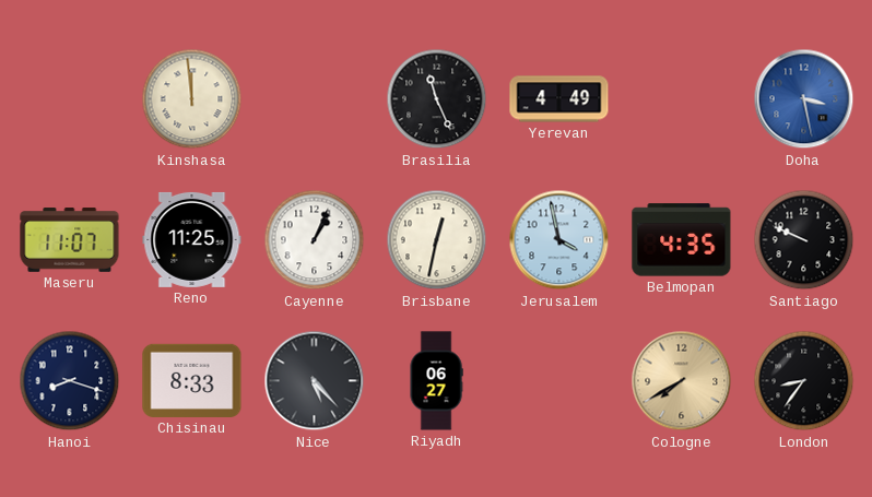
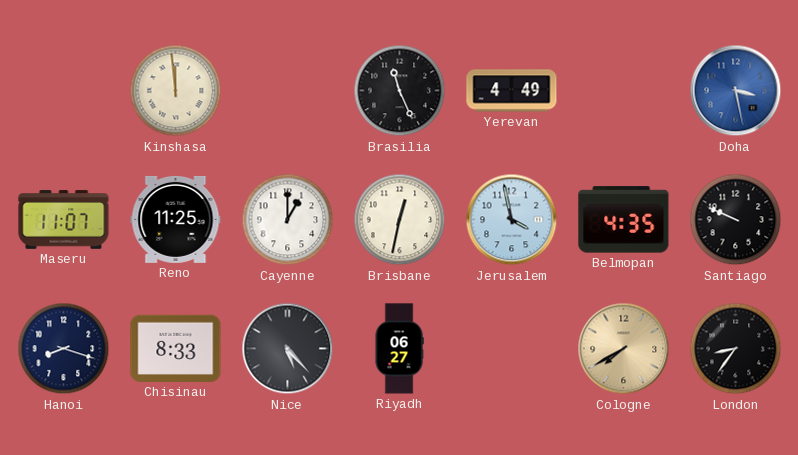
Cayenne: 1:04 -> 1:00
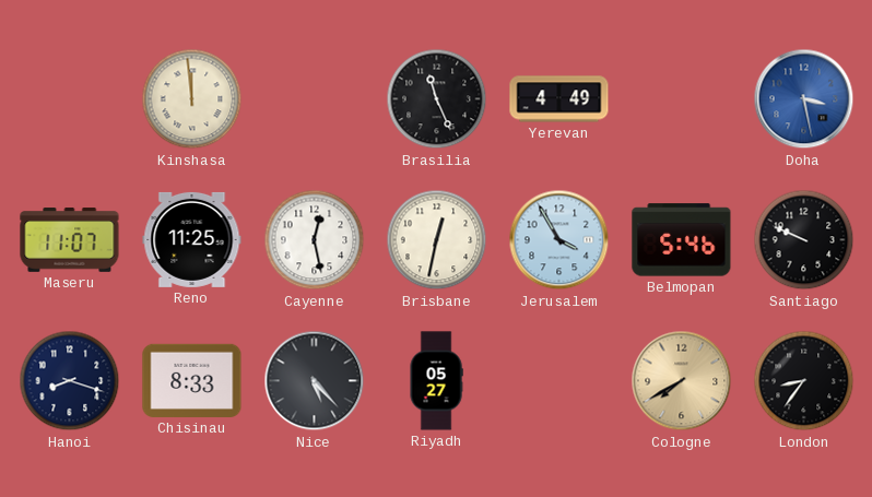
Cayenne: 1:00 -> 12:28
Jerusalem: 3:58 -> 3:55
Belmopan: 4:35 -> 5:46
Riyadh: 06:27 -> 05:27
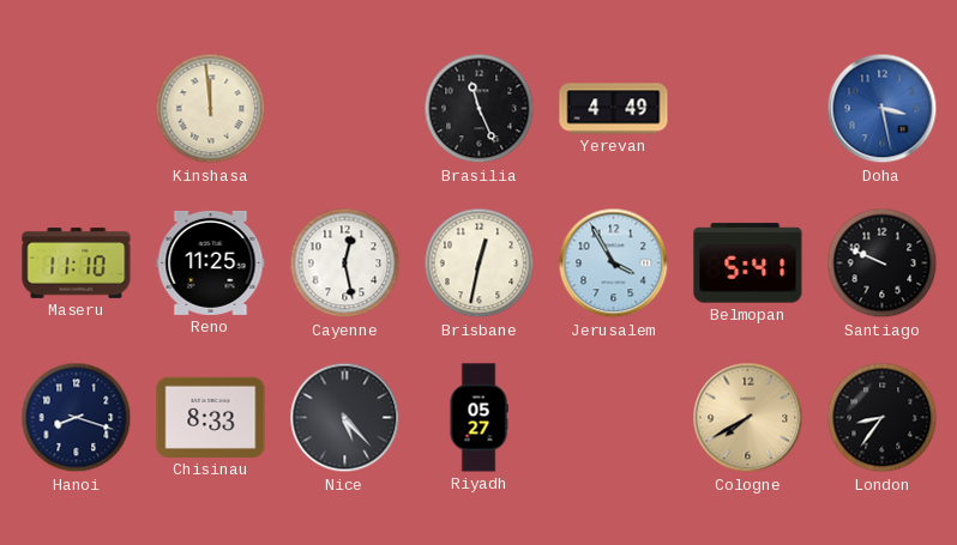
Maseru: 11:07 -> 11:10
Belmopan: 5:46 -> 5:41
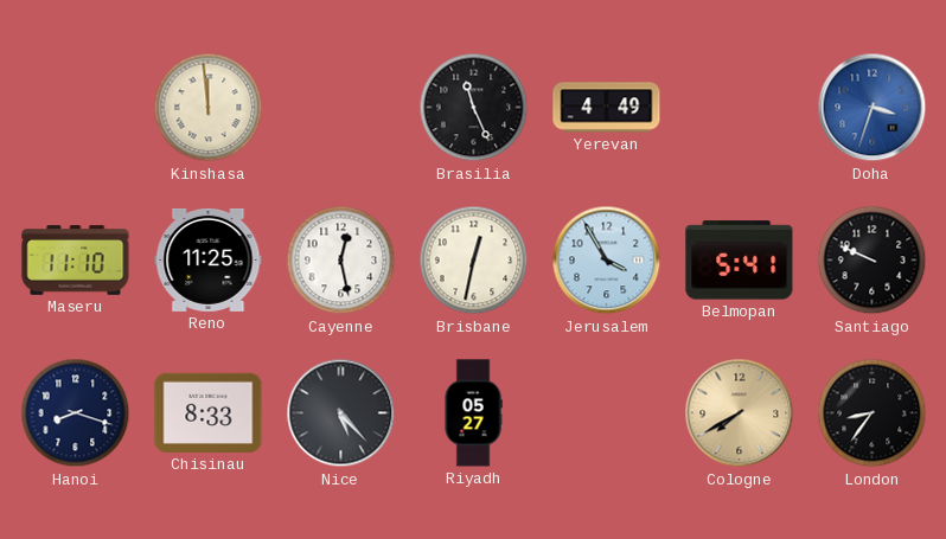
Doha: 3:28 -> 3:33
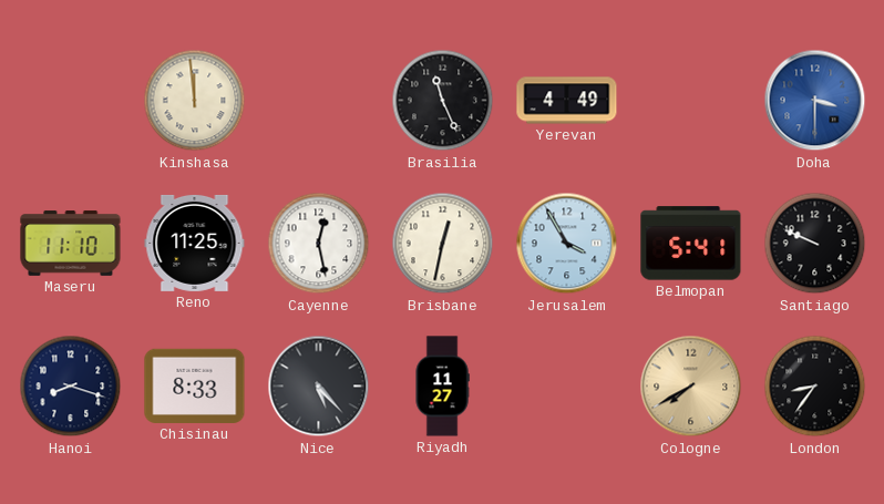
Doha: 3:33 -> 3:30
Riyadh: 05:27 -> 11:27
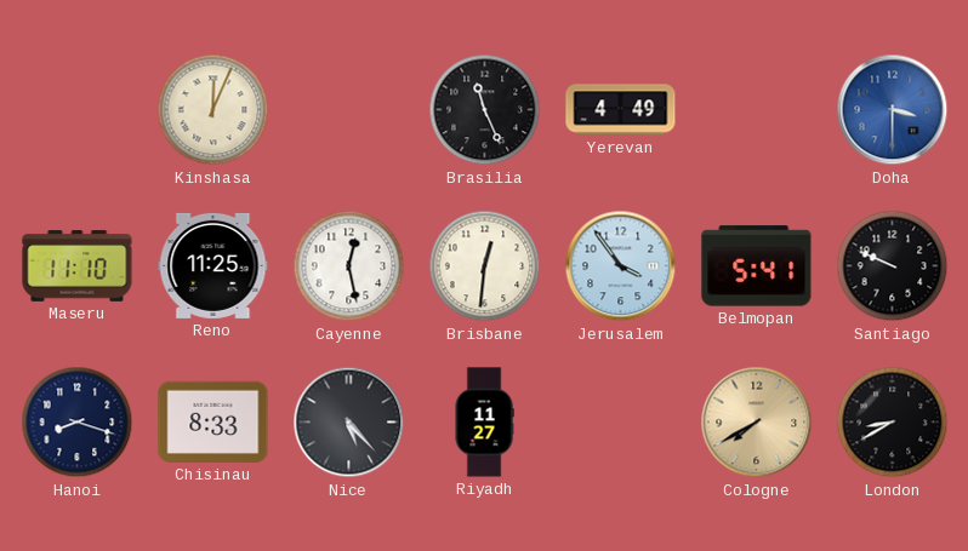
Kinshasa: 11:59 -> 12:04
Brisbane: 12:32 -> 12:31
Jerusalem: 3:55 -> 3:54
London: 8:36 -> 8:40
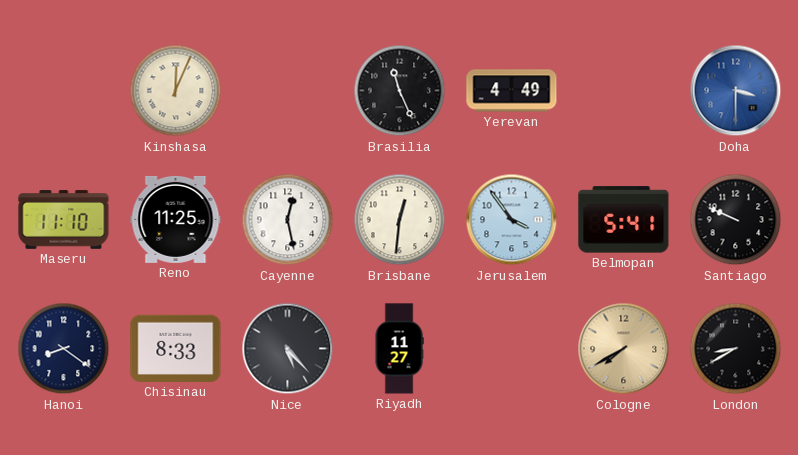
Hanoi: 8:18 -> 8:21
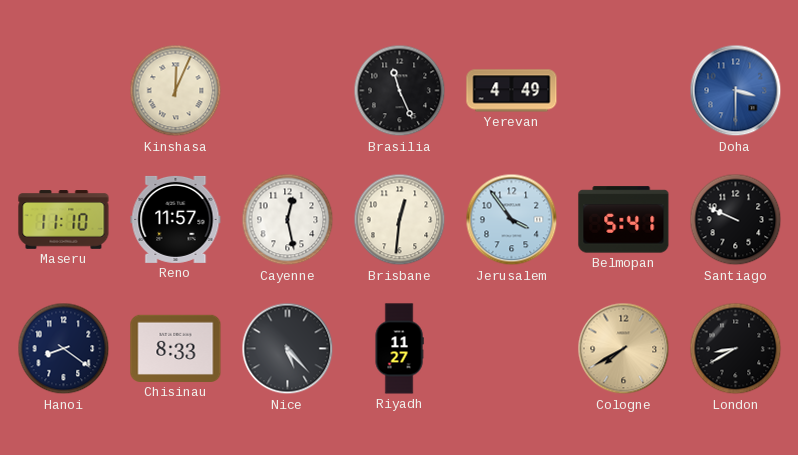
Reno: 11:25 -> 11:57
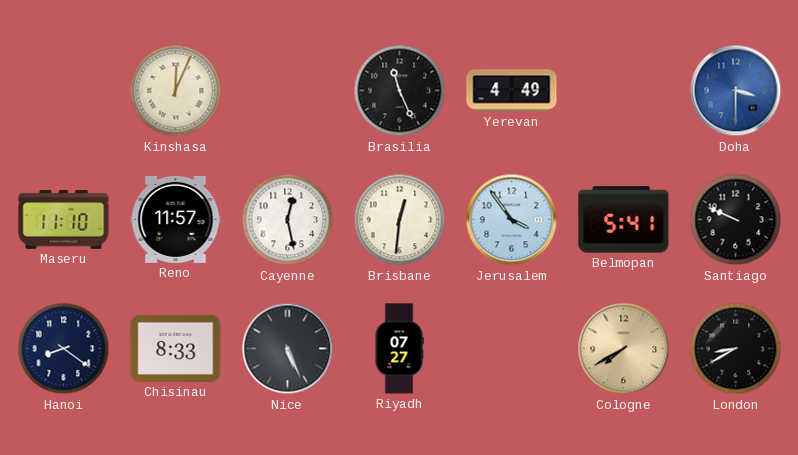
Nice: 5:23 -> 5:26
Riyadh: 11:27 -> 07:27
